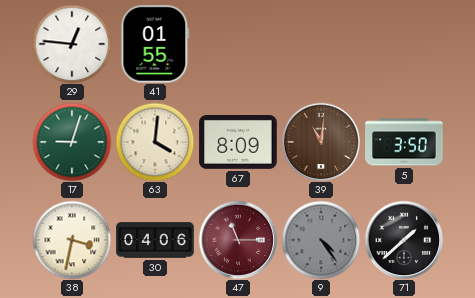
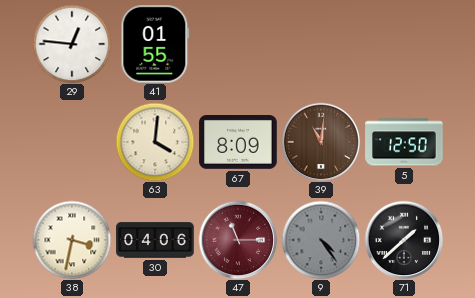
17: 9:03 -> none
5: 3:50 -> 12:50
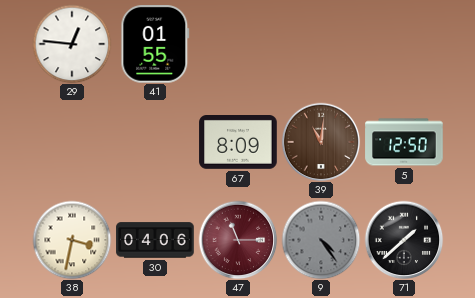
63: 4:01 -> none
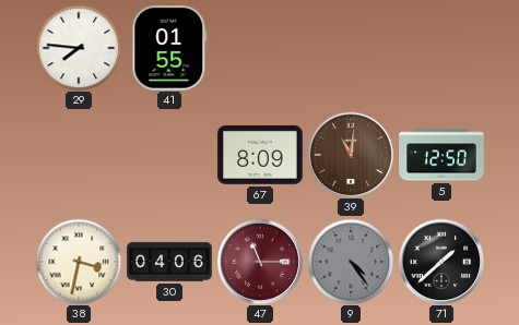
29: 12:46 -> 7:46
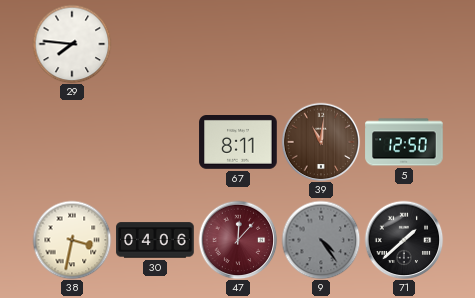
41: 01:55 -> none
67: 8:09 -> 8:11
47: 11:15 -> 12:07
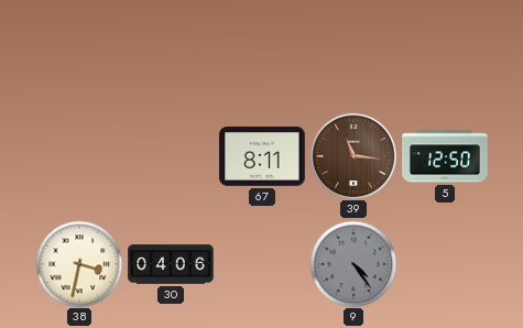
29: 7:46 -> none
39: 11:01 -> 11:16
47: 12:07 -> none
71: 1:38 -> none
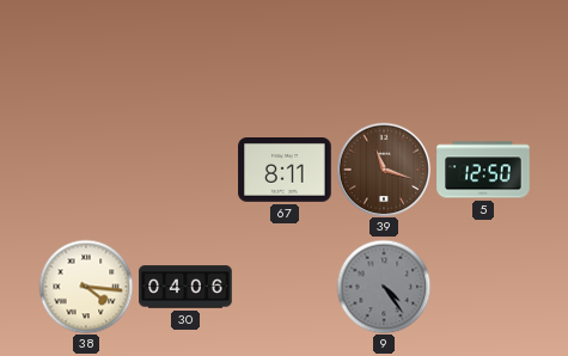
39: 11:16 -> 11:18
38: 3:32 -> 4:16
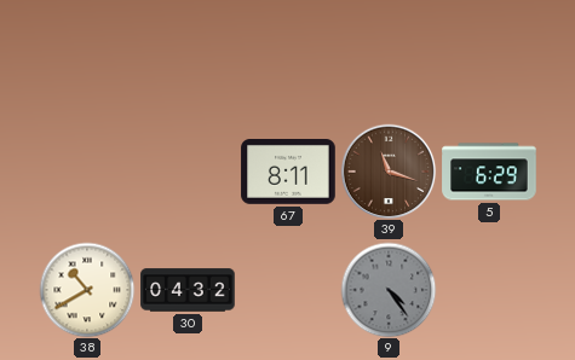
5: 12:50 -> 6:29
38: 4:16 -> 10:40
30: 04:06 -> 04:32
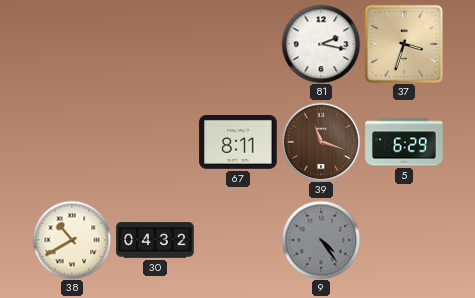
81: none -> 2:17
37: none -> 3:33
